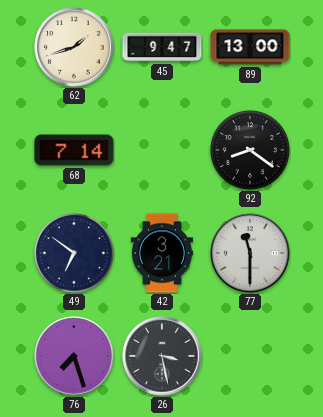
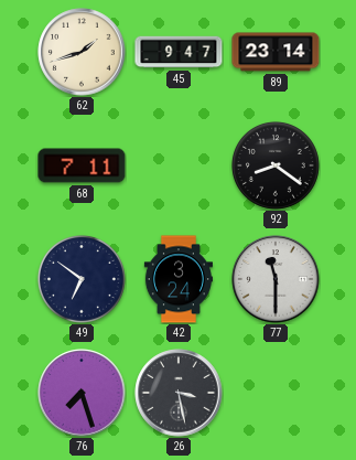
89: 13:00 -> 23:14
68: 7:14 -> 7:11
42: 3:21 -> 3:24
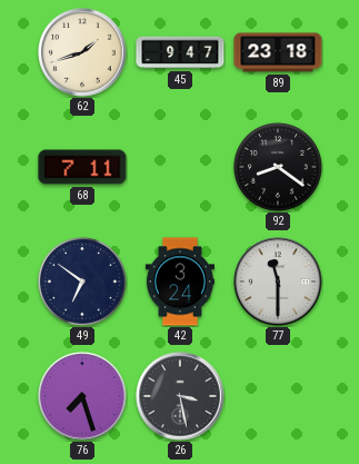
89: 23:14 -> 23:18
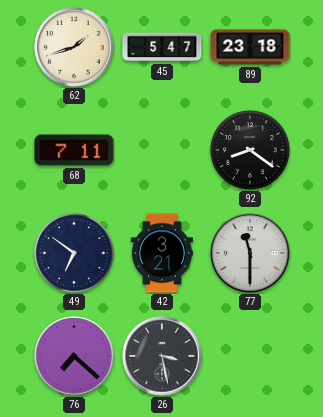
45: 9:47 -> 5:47
42: 3:24 -> 3:21
76: 7:27 -> 7:22
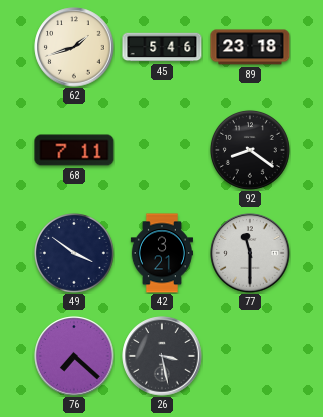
45: 5:47 -> 5:46
49: 6:51 -> 3:51
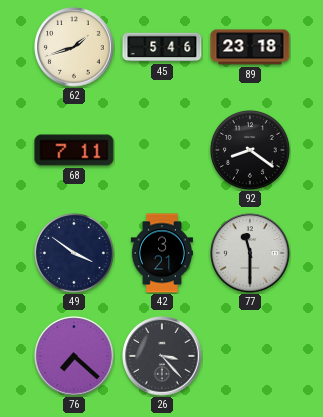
26: 3:28 -> 3:23
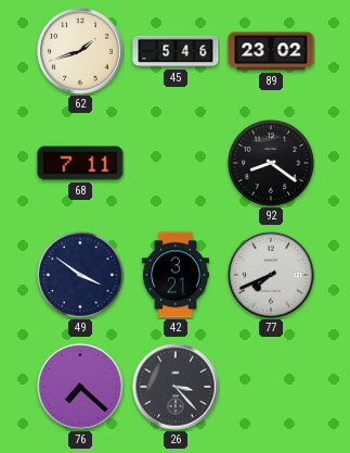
89: 23:18 -> 23:02
77: 11:30 -> 7:41
